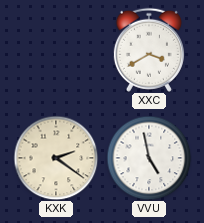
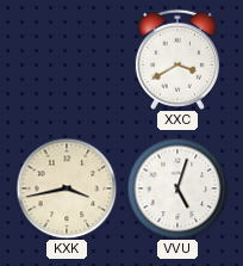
KXK: 2:21 -> 3:43
VVU: 4:58 -> 5:03
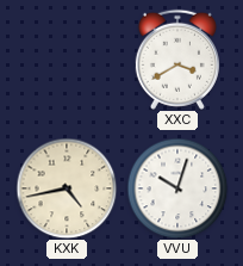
KXK: 3:43 -> 4:43
VVU: 5:03 -> 10:03
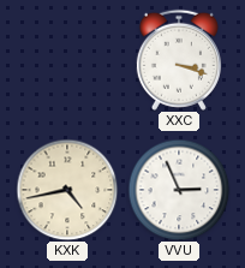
XXC: 3:40 -> 3:18
VVU: 10:03 -> 2:56
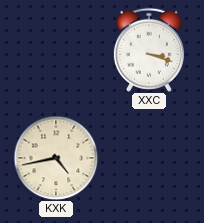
VVU: 2:56 -> none
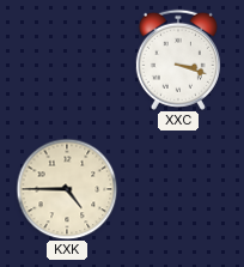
KXK: 4:43 -> 4:45
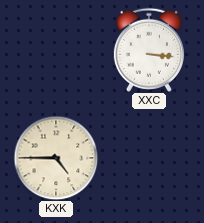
XXC: 3:18 -> 3:16
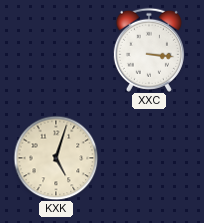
KXK: 4:45 -> 5:03
